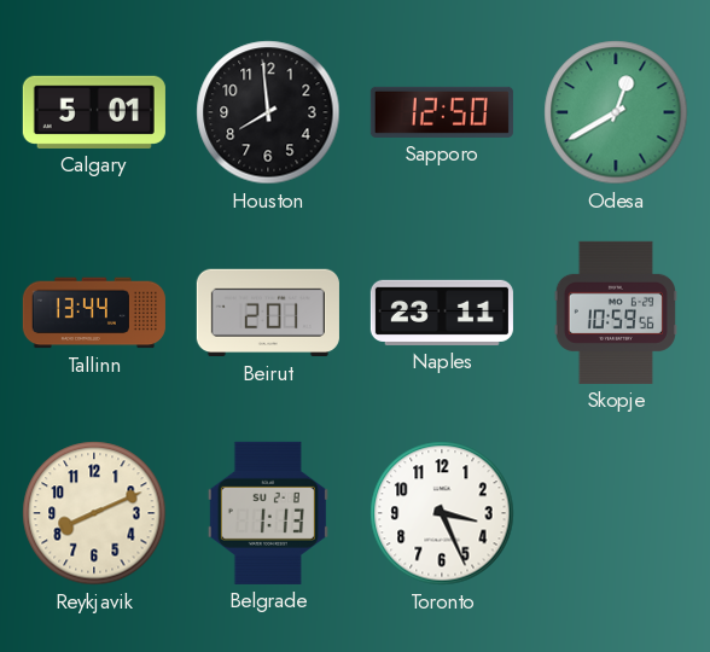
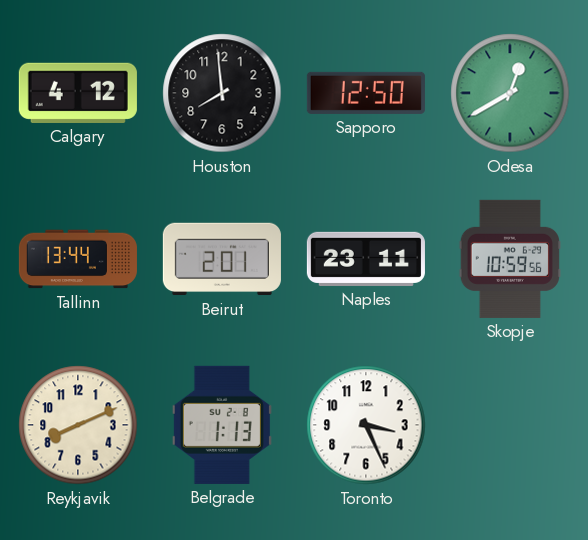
Calgary: 5:01 -> 4:12
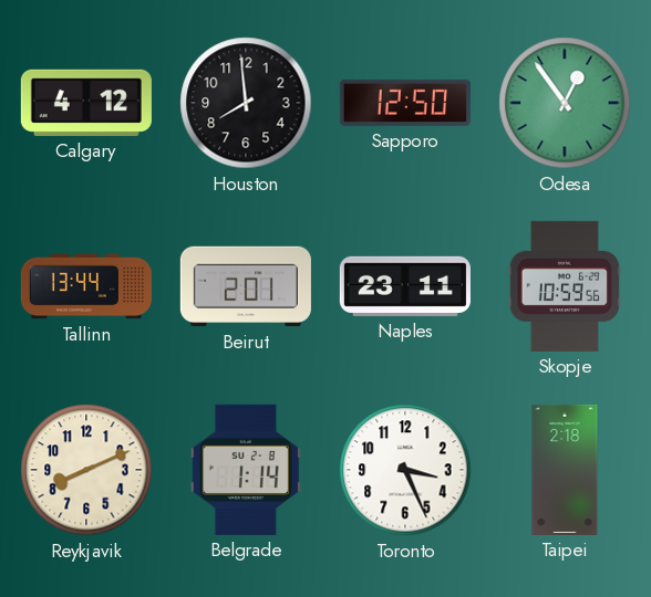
Odesa: 12:40 -> 12:54
Belgrade: 1:13 -> 1:14
Taipei: none -> 2:18
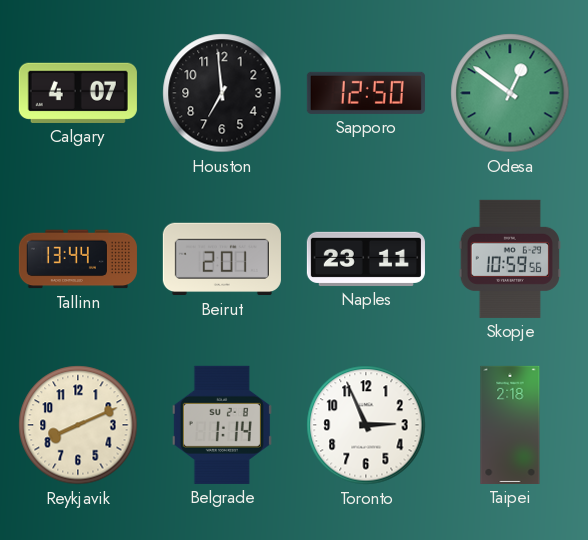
Calgary: 4:12 -> 4:07
Houston: 7:59 -> 6:59
Odesa: 12:54 -> 12:51
Toronto: 3:26 -> 2:56
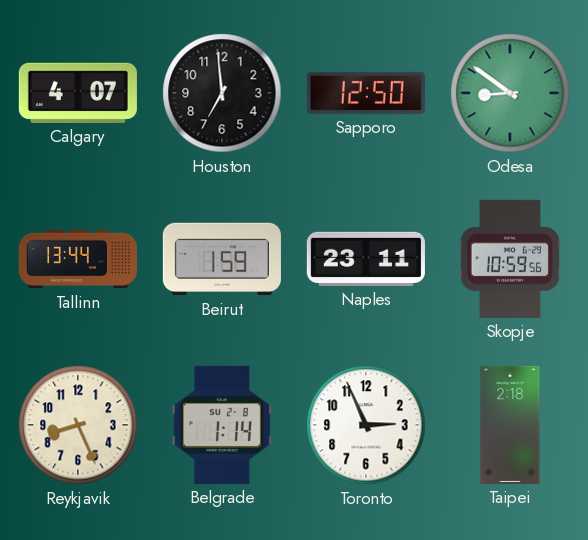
Odesa: 12:51 -> 8:51
Beirut: 2:01 -> 1:59
Reykjavik: 8:11 -> 8:26
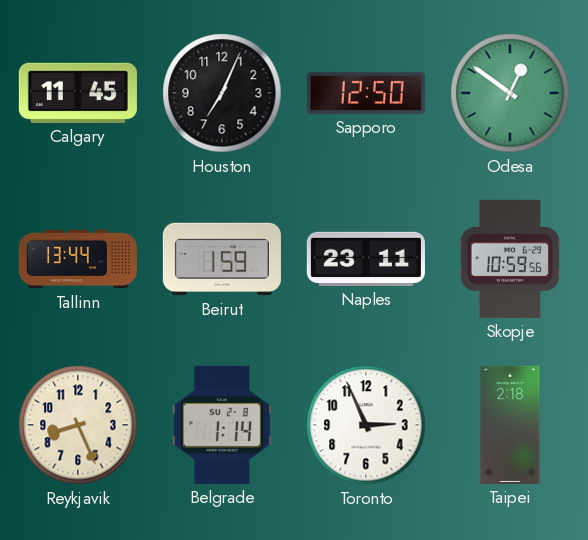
Calgary: 4:07 -> 11:45
Houston: 6:59 -> 7:04
Odesa: 8:51 -> 12:51
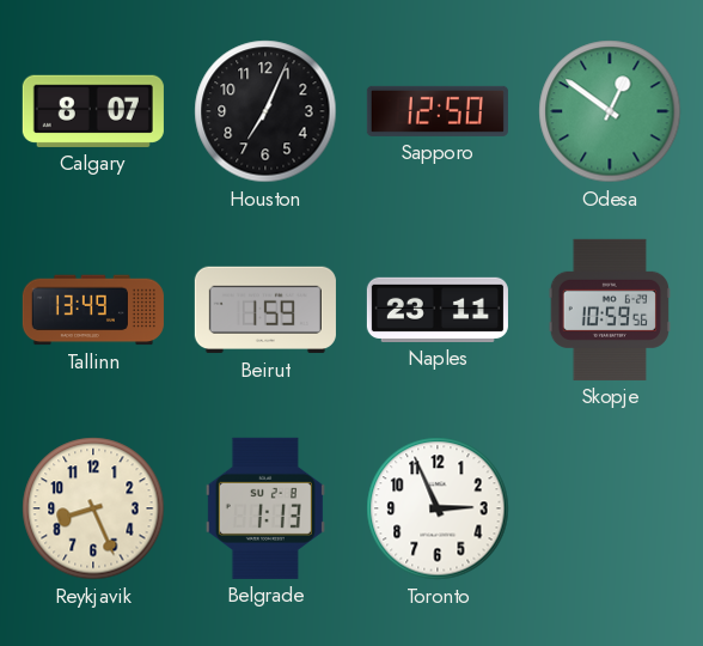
Calgary: 11:45 -> 8:07
Tallinn: 13:44 -> 13:49
Belgrade: 1:14 -> 1:13
Taipei: 2:18 -> none
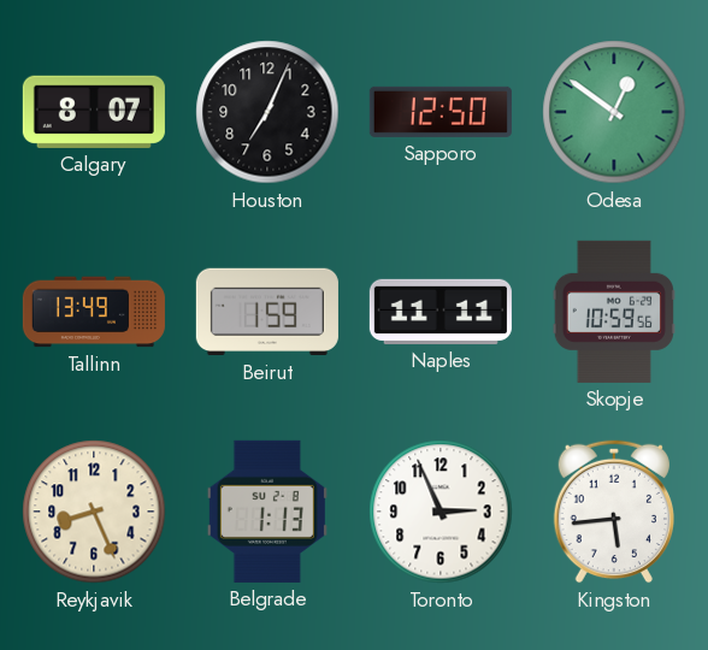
Naples: 23:11 -> 11:11
Kingston: none -> 5:44
